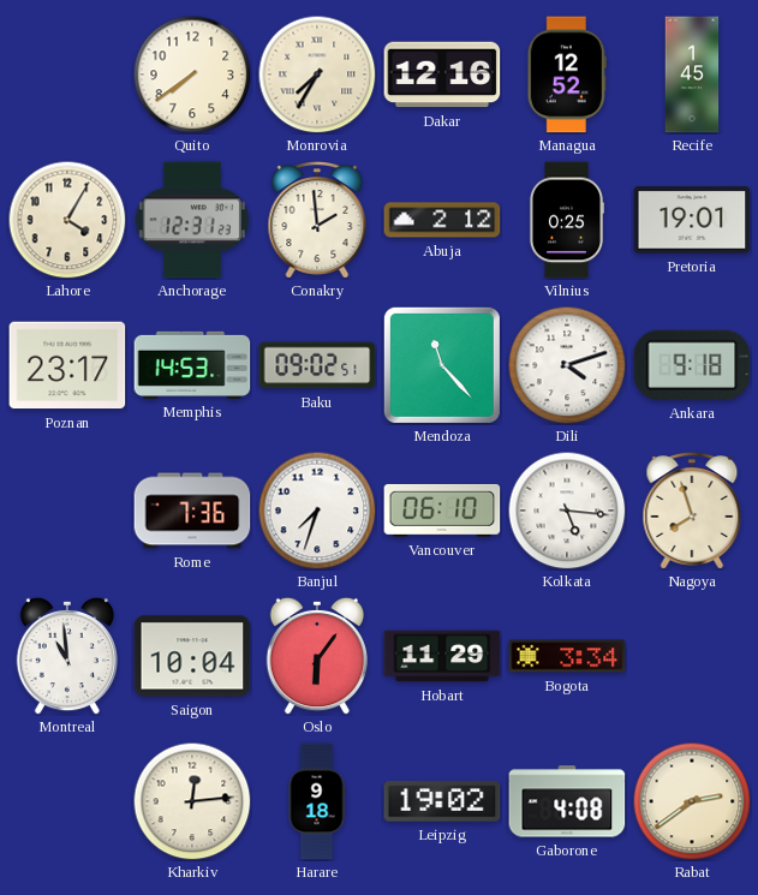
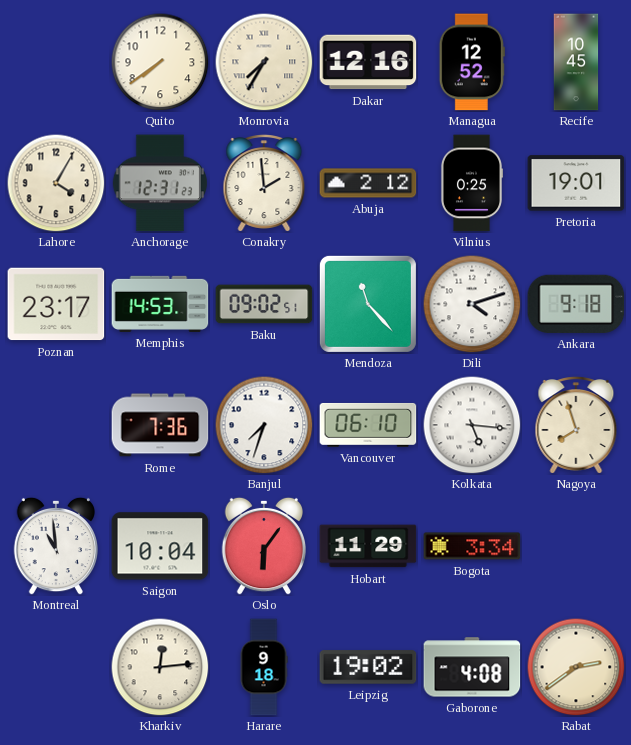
Recife: 1:45 -> 10:45
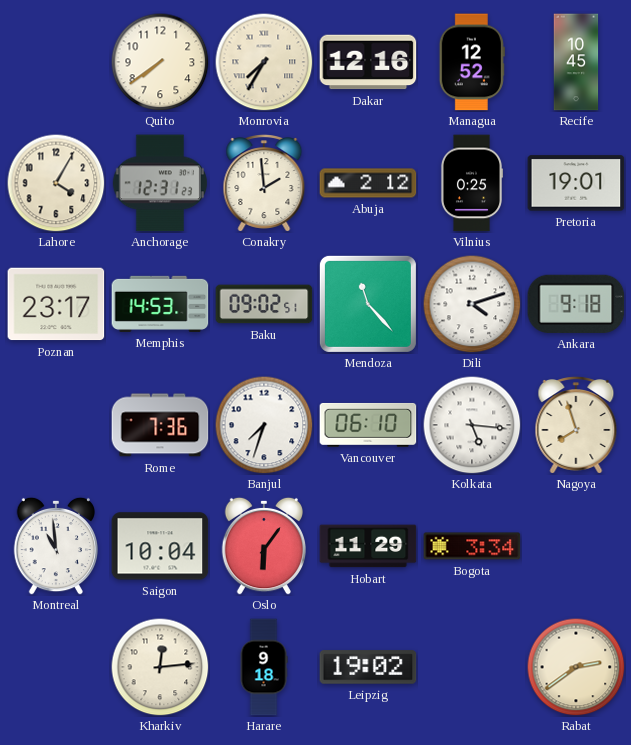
Gaborone: 4:08 -> none
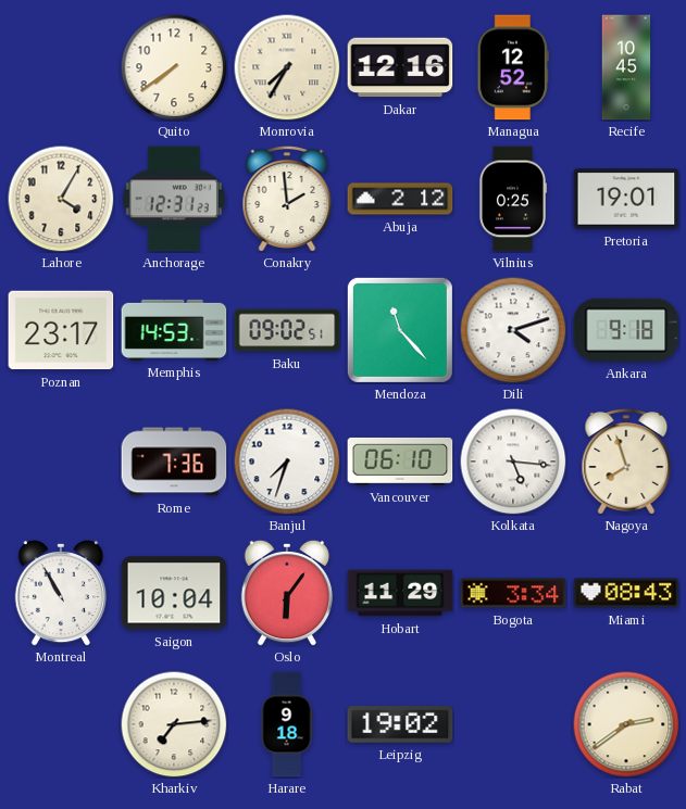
Montreal: 10:59 -> 10:55
Miami: none -> 08:43
Kharkiv: 12:14 -> 7:14
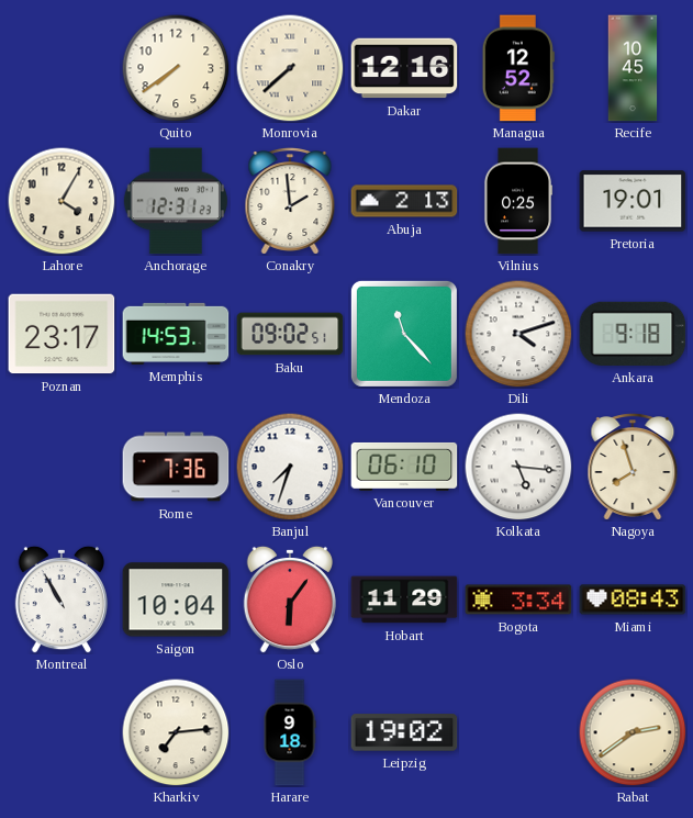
Monrovia: 7:35 -> 7:38
Abuja: 2:12 -> 2:13
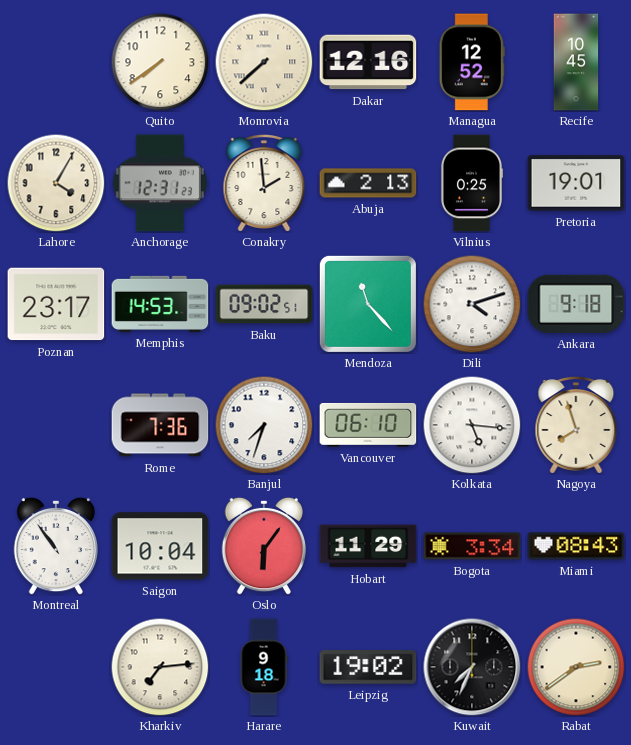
Montreal: 10:55 -> 10:54
Kuwait: none -> 7:34
